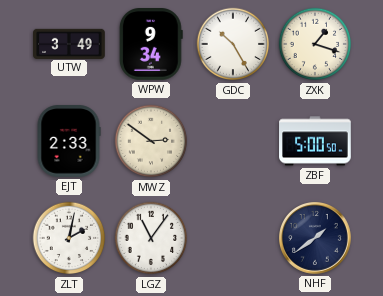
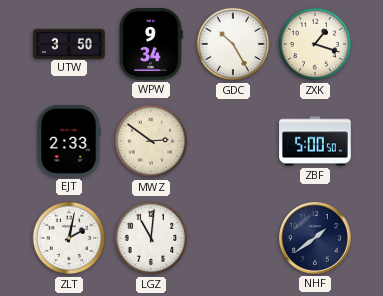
UTW: 3:49 -> 3:50
LGZ: 11:06 -> 11:01
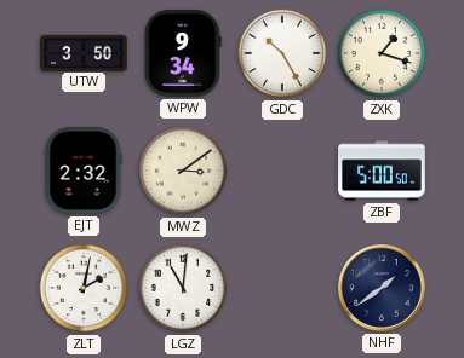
EJT: 2:33 -> 2:32
MWZ: 2:51 -> 3:09
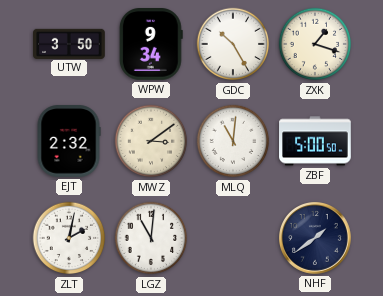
MLQ: none -> 11:01
